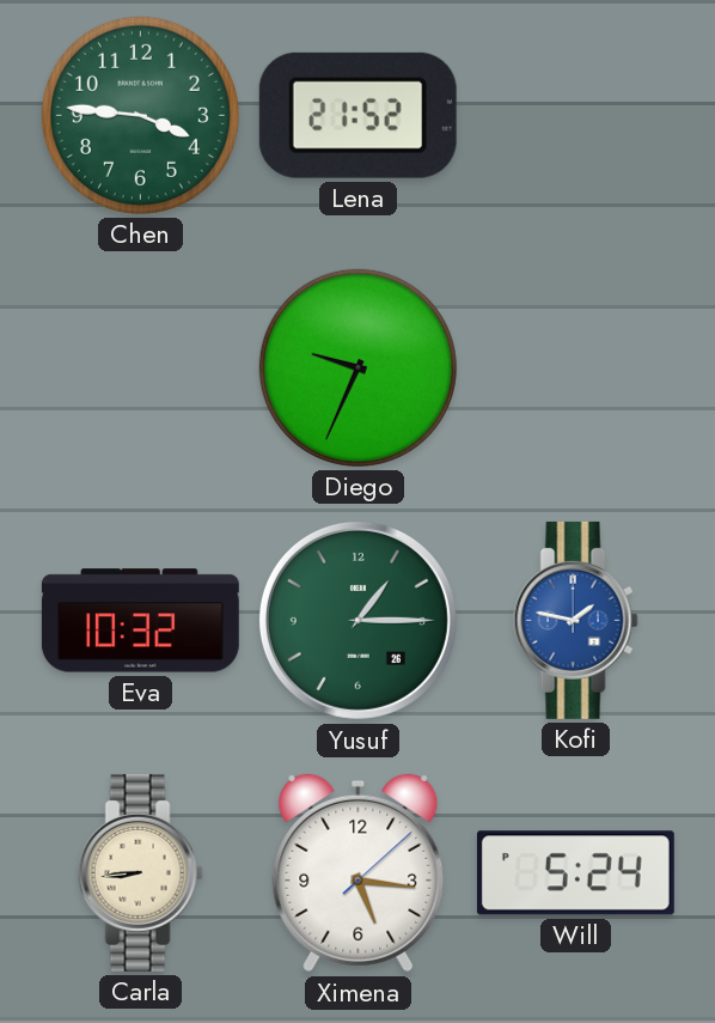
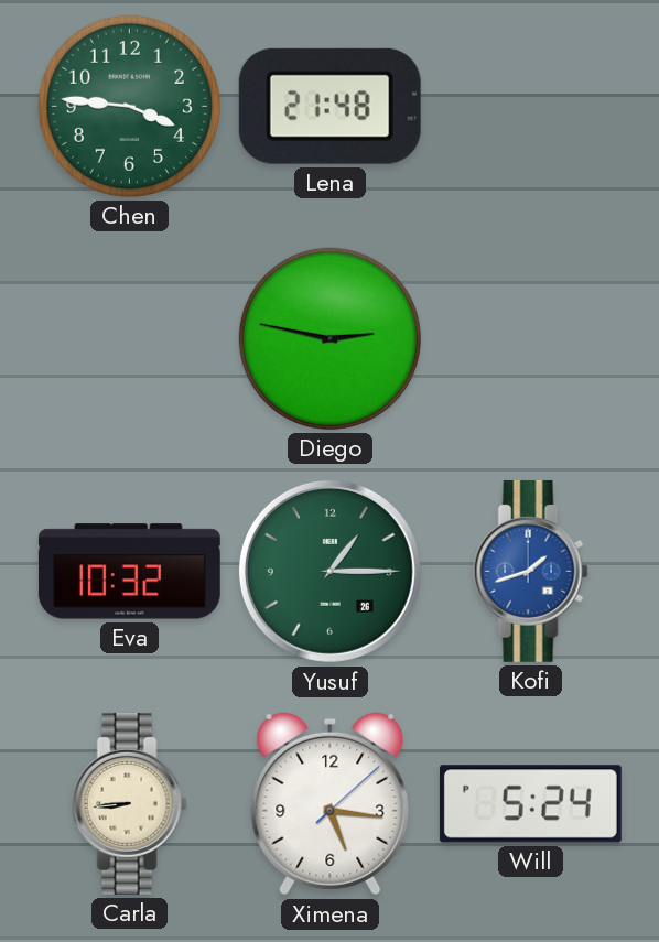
Lena: 21:52 -> 21:48
Diego: 9:34 -> 2:47
Kofi: 1:47 -> 1:42
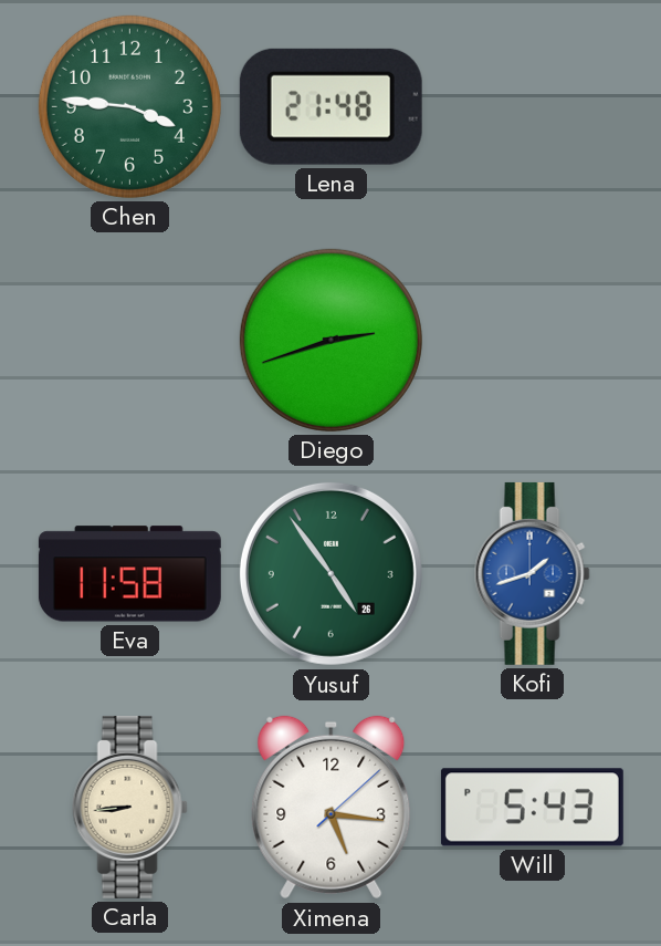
Diego: 2:47 -> 2:42
Eva: 10:32 -> 11:58
Yusuf: 1:15 -> 4:54
Will: 5:24 -> 5:43
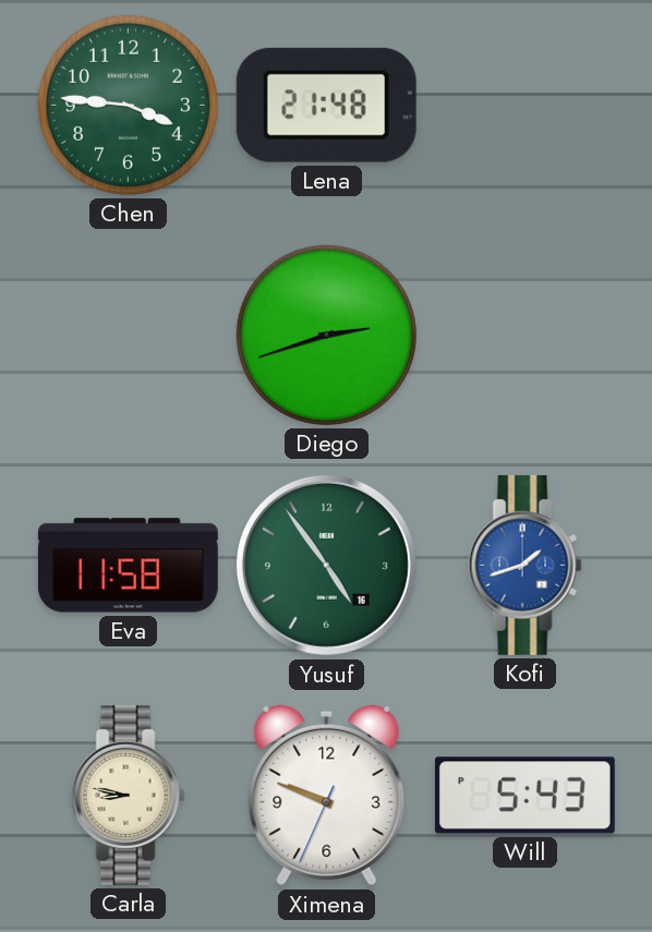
Yusuf date: 26 -> 16
Carla: 8:44 -> 8:47
Ximena: 5:16 -> 9:48
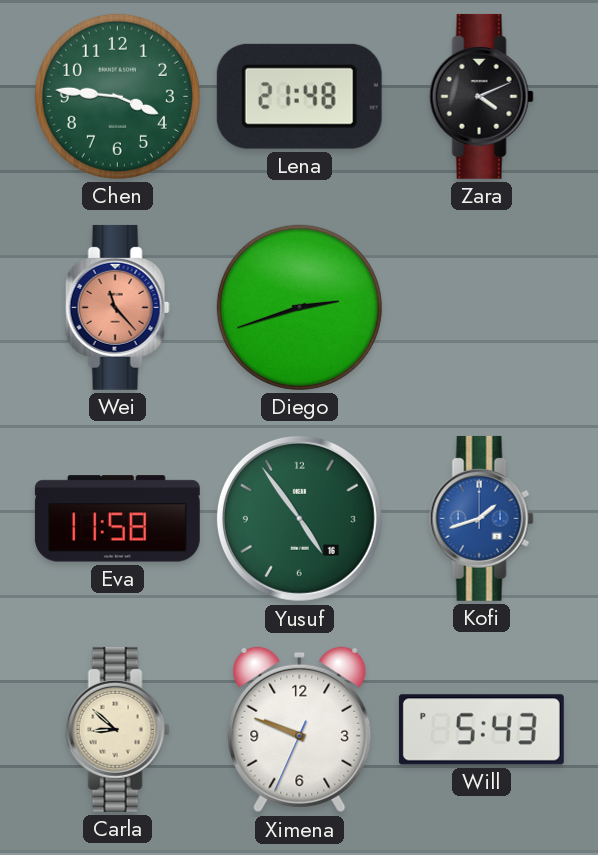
Zara: none -> 4:11
Wei: none -> 11:23
Carla: 8:47 -> 8:52
